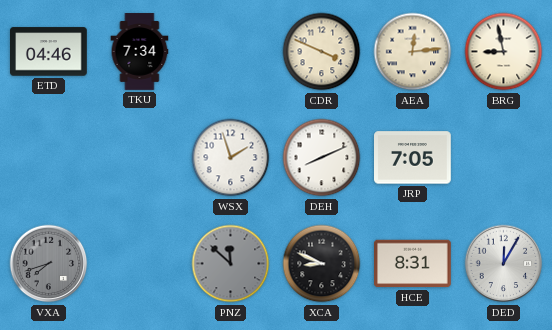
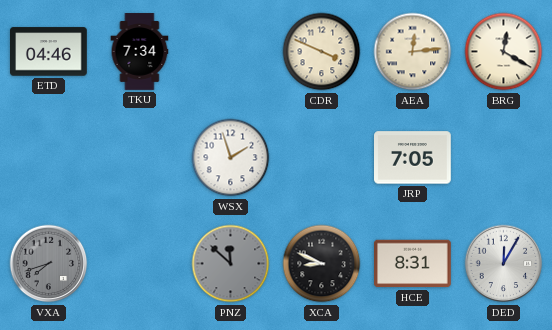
BRG: 8:58 -> 12:20
DEH: 8:11 -> none
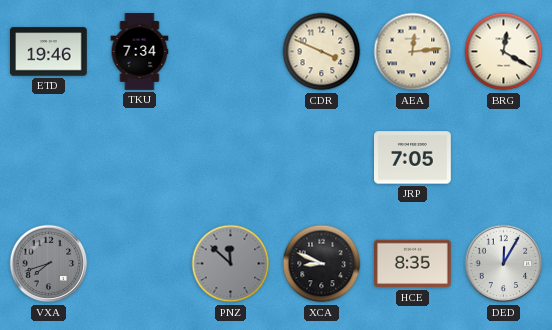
ETD: 04:46 -> 19:46
WSX: 1:57 -> none
HCE: 8:31 -> 8:35
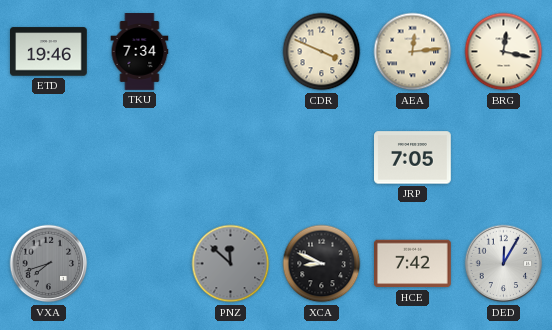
BRG: 12:20 -> 12:17
HCE: 8:35 -> 7:42
